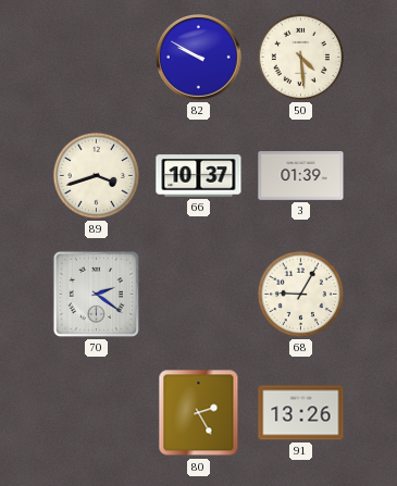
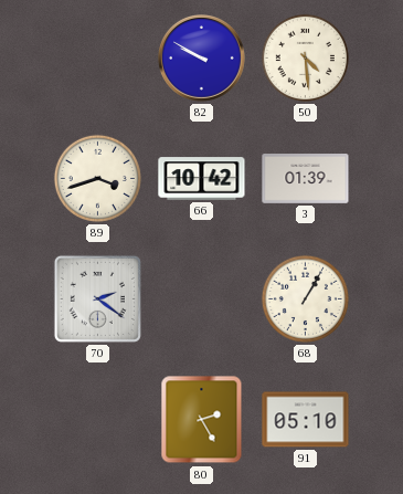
66: 10:37 -> 10:42
68: 9:05 -> 1:05
91: 13:26 -> 05:10
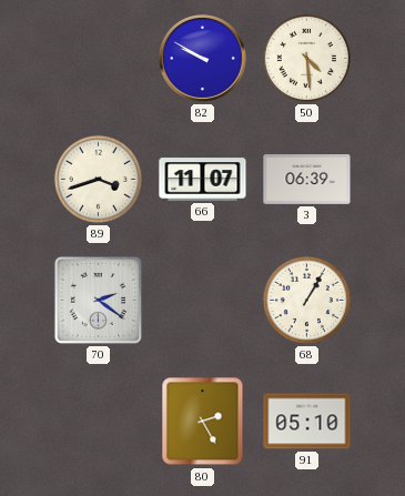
66: 10:42 -> 11:07
3: 01:39 -> 06:39
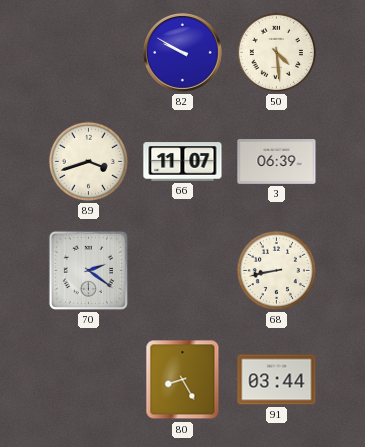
68: 1:05 -> 8:43
80: 2:25 -> 8:25
91: 05:10 -> 03:44
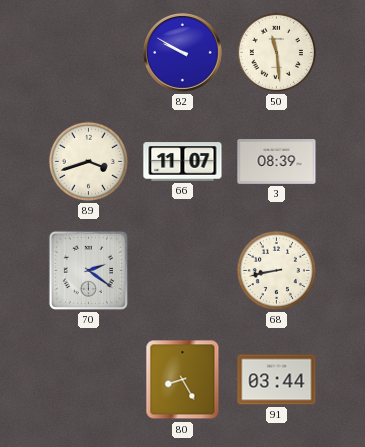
50: 4:29 -> 11:29
3: 06:39 -> 08:39
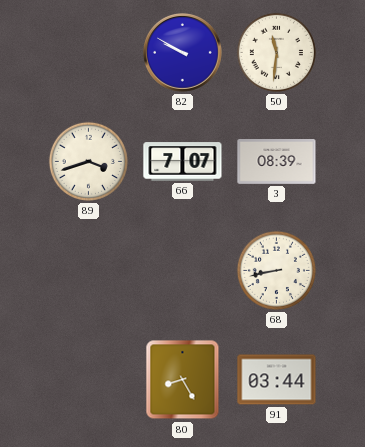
50: 11:29 -> 11:31
66: 11:07 -> 7:07
70: 2:21 -> none
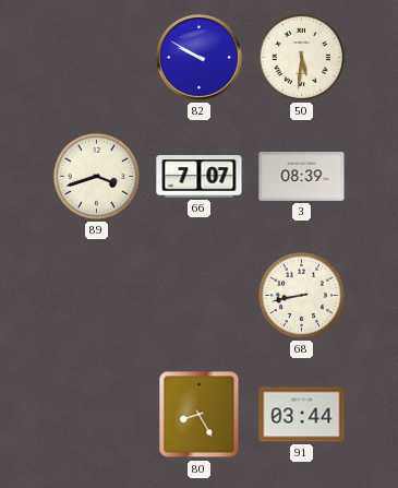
50: 11:31 -> 5:31
